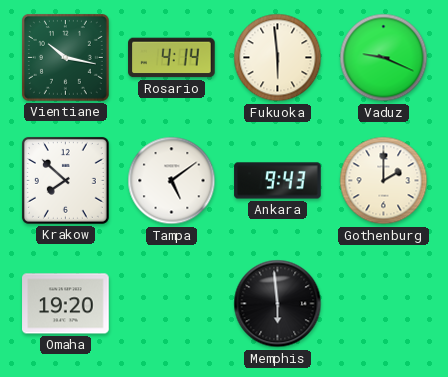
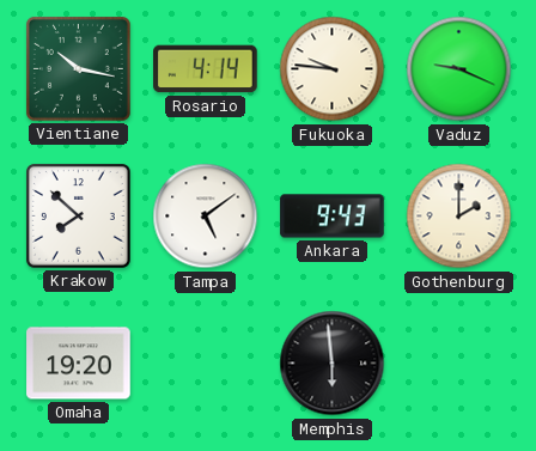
Fukuoka: 5:59 -> 9:46
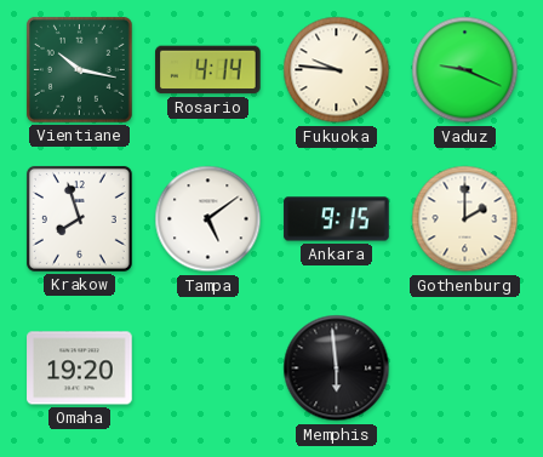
Krakow: 7:52 -> 7:57
Ankara: 9:43 -> 9:15
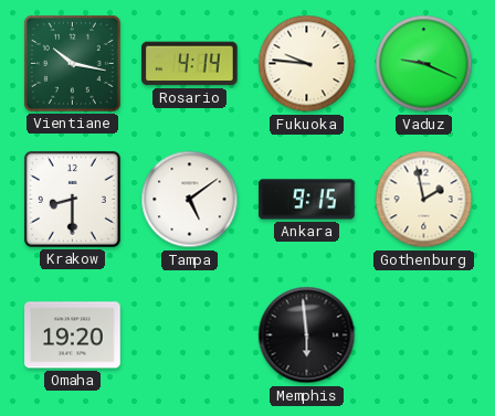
Krakow: 7:57 -> 8:30
Gothenburg: 2:00 -> 1:58
